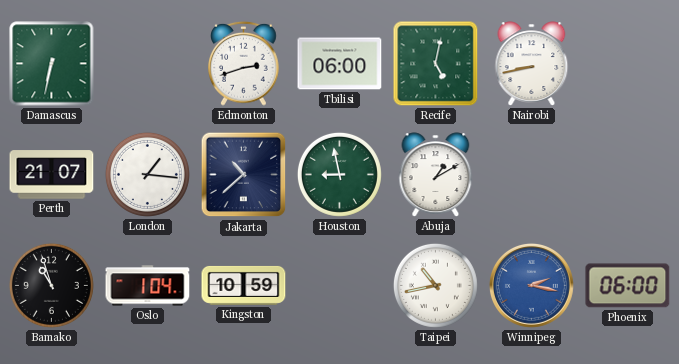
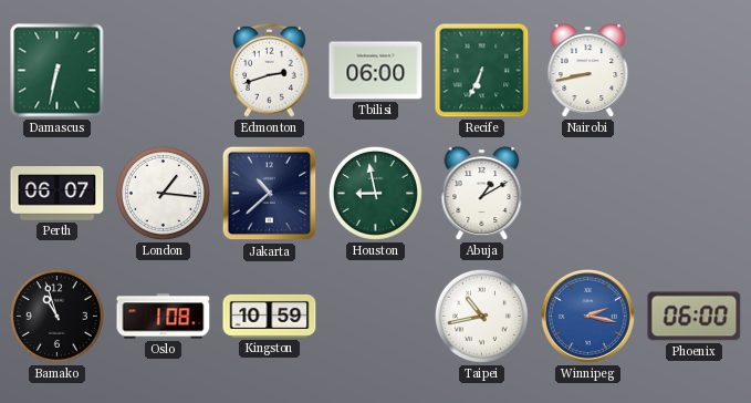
Recife: 5:02 -> 6:34
Perth: 21:07 -> 06:07
Oslo: 1:04 -> 1:08
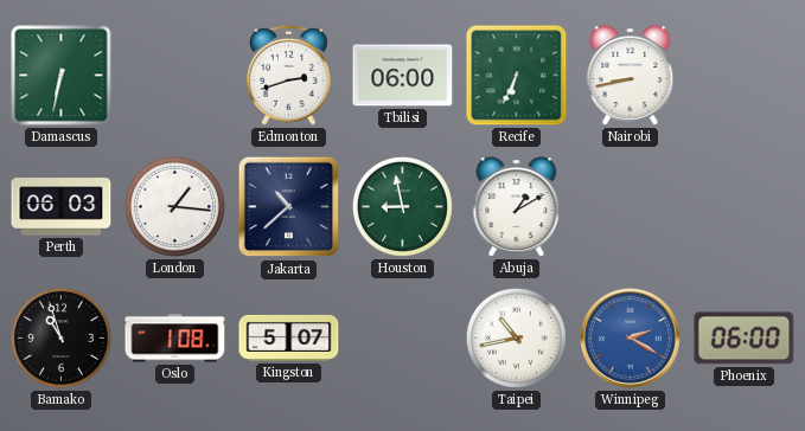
Perth: 06:07 -> 06:03
Kingston: 10:59 -> 5:07
Winnipeg: 2:17 -> 2:20
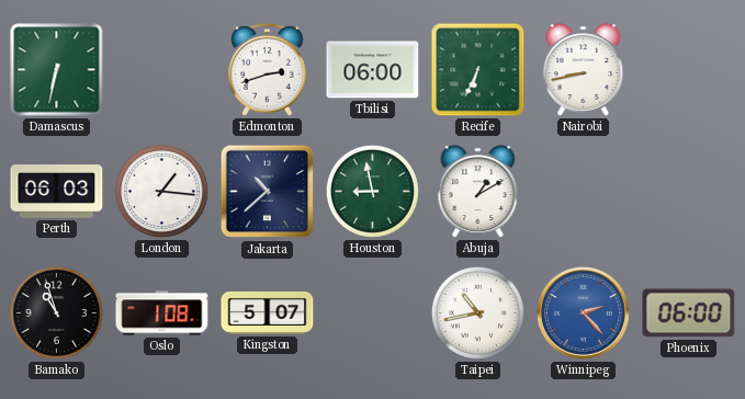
Winnipeg: 2:20 -> 2:23
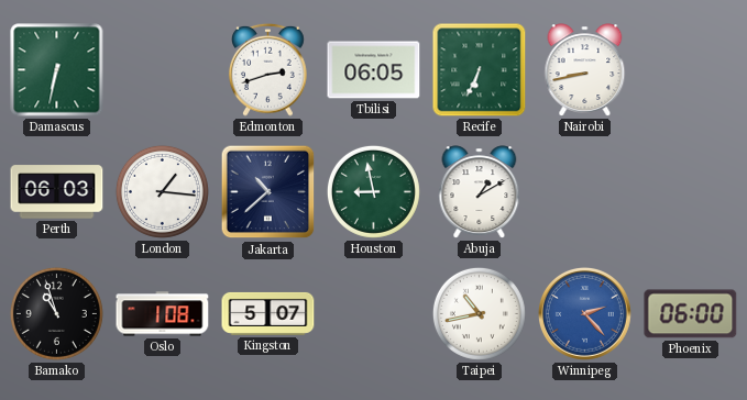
Tbilisi: 06:00 -> 06:05
